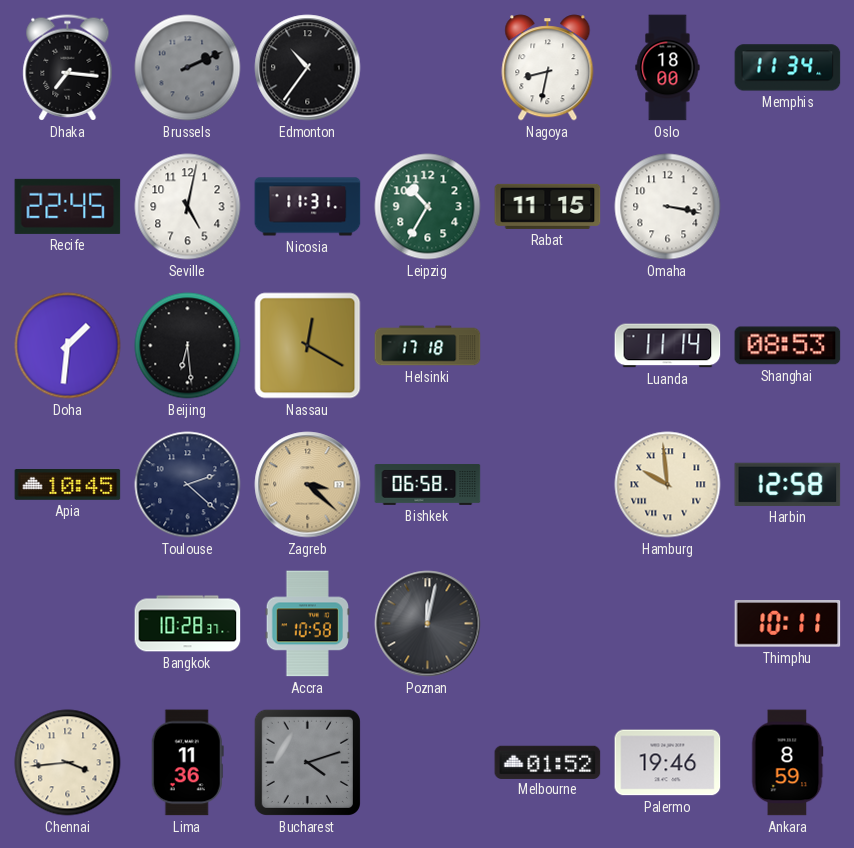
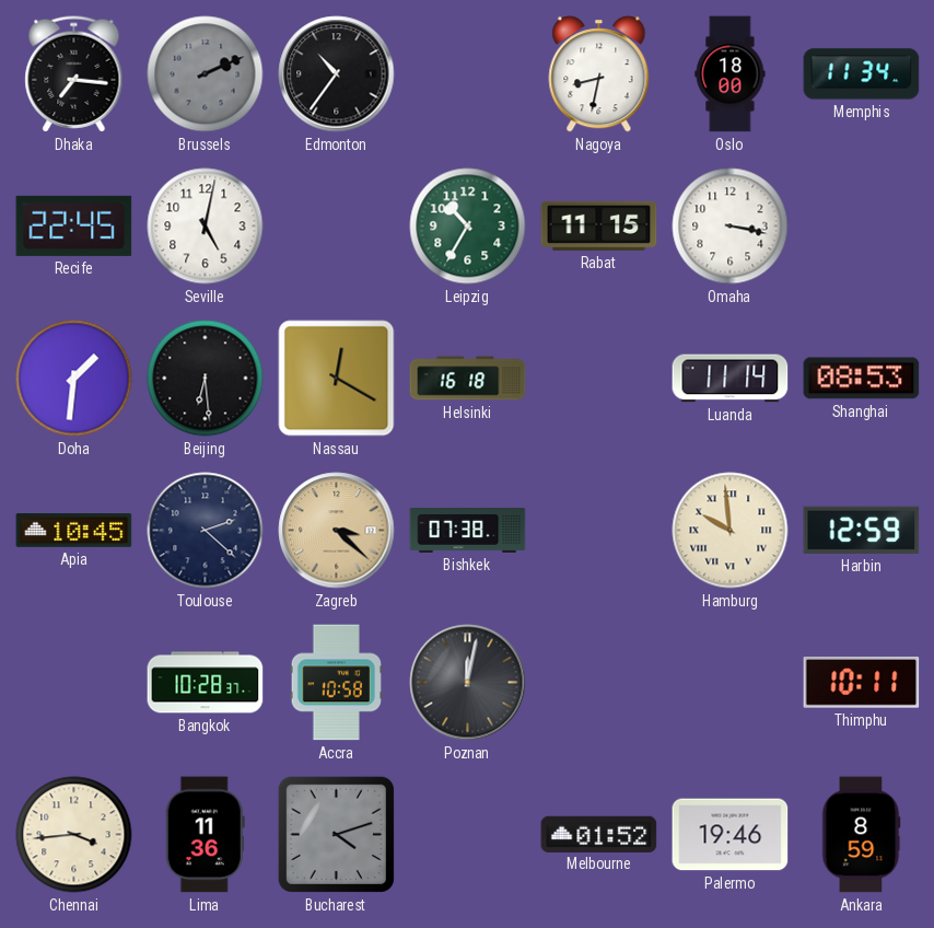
Nicosia: 11:31 -> none
Helsinki: 17:18 -> 16:18
Bishkek: 06:58 -> 07:38
Harbin: 12:58 -> 12:59
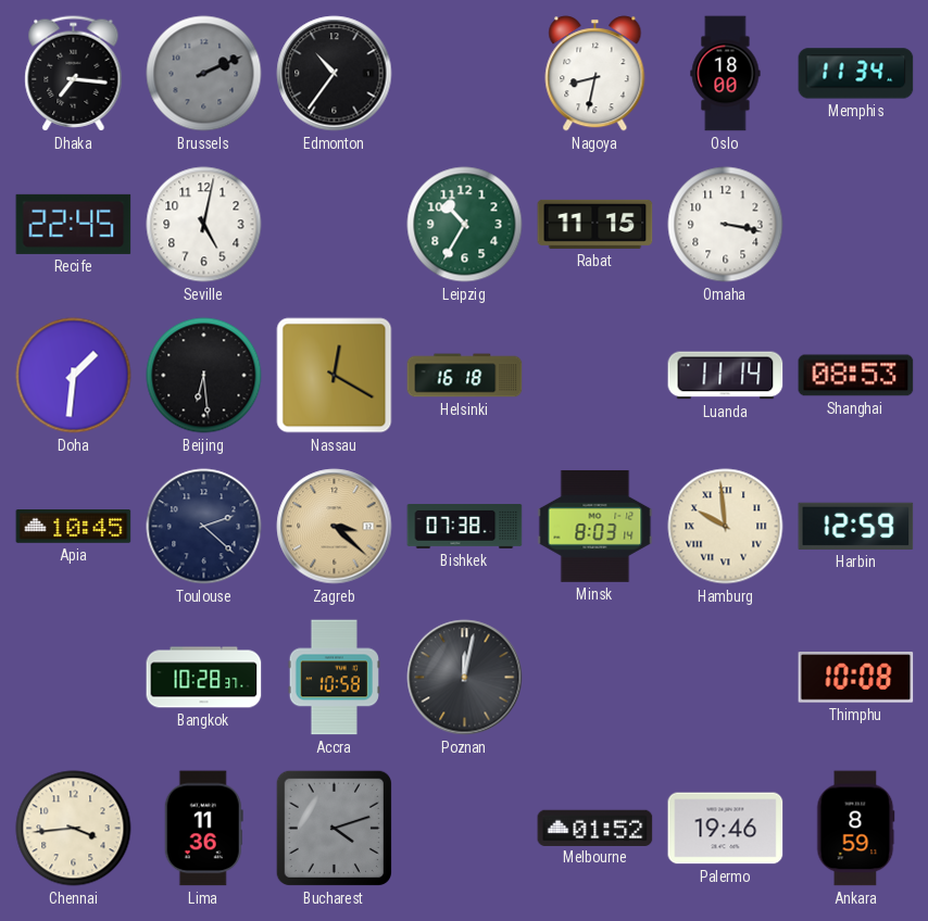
Minsk: none -> 8:03
Thimphu: 10:11 -> 10:08
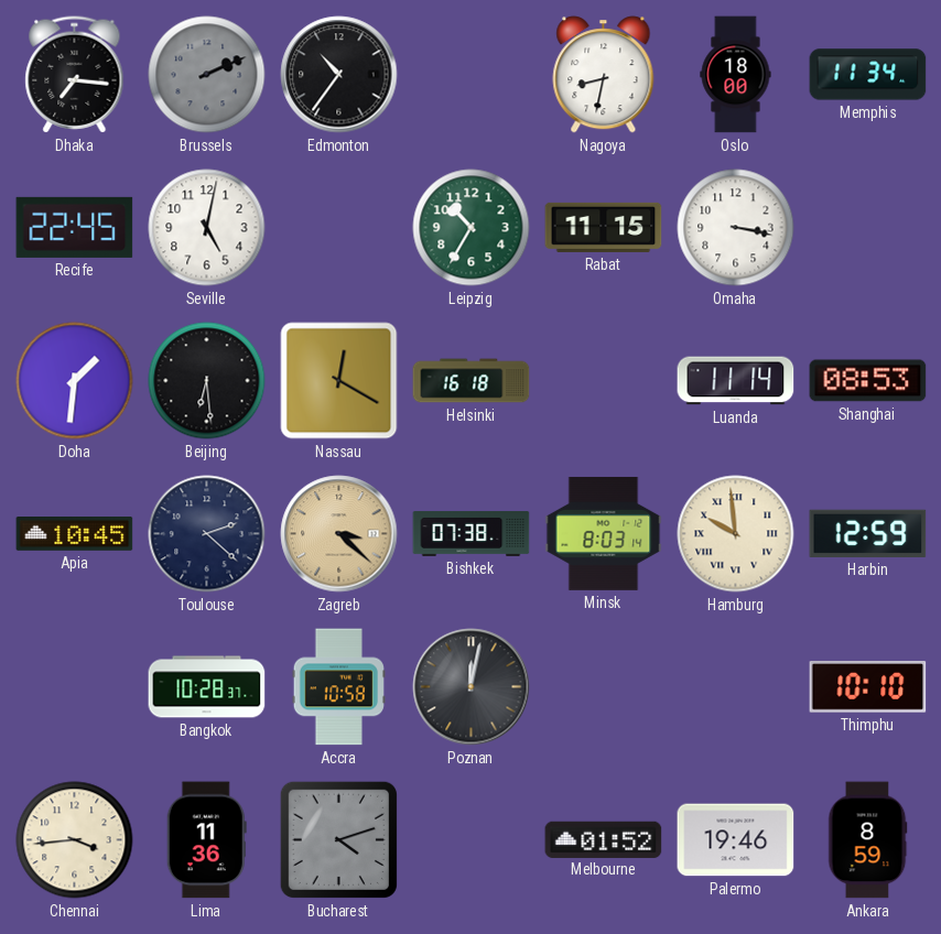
Thimphu: 10:08 -> 10:10
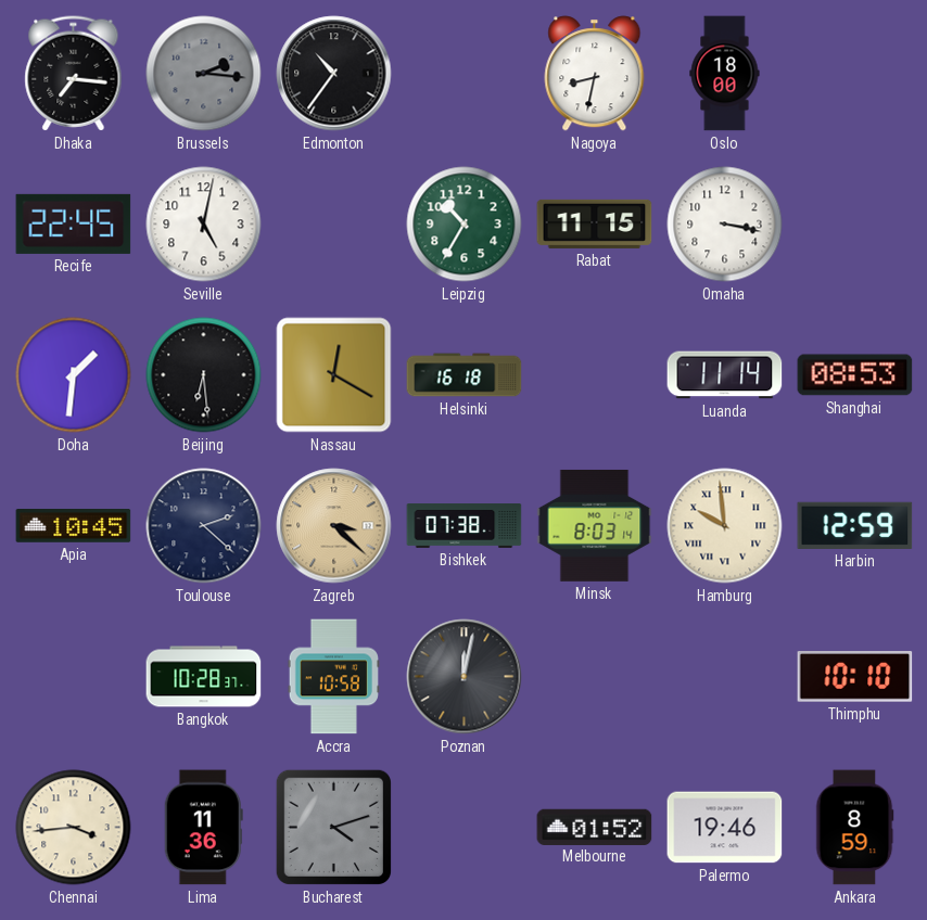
Brussels: 2:11 -> 2:16
Memphis: 11:34 -> none
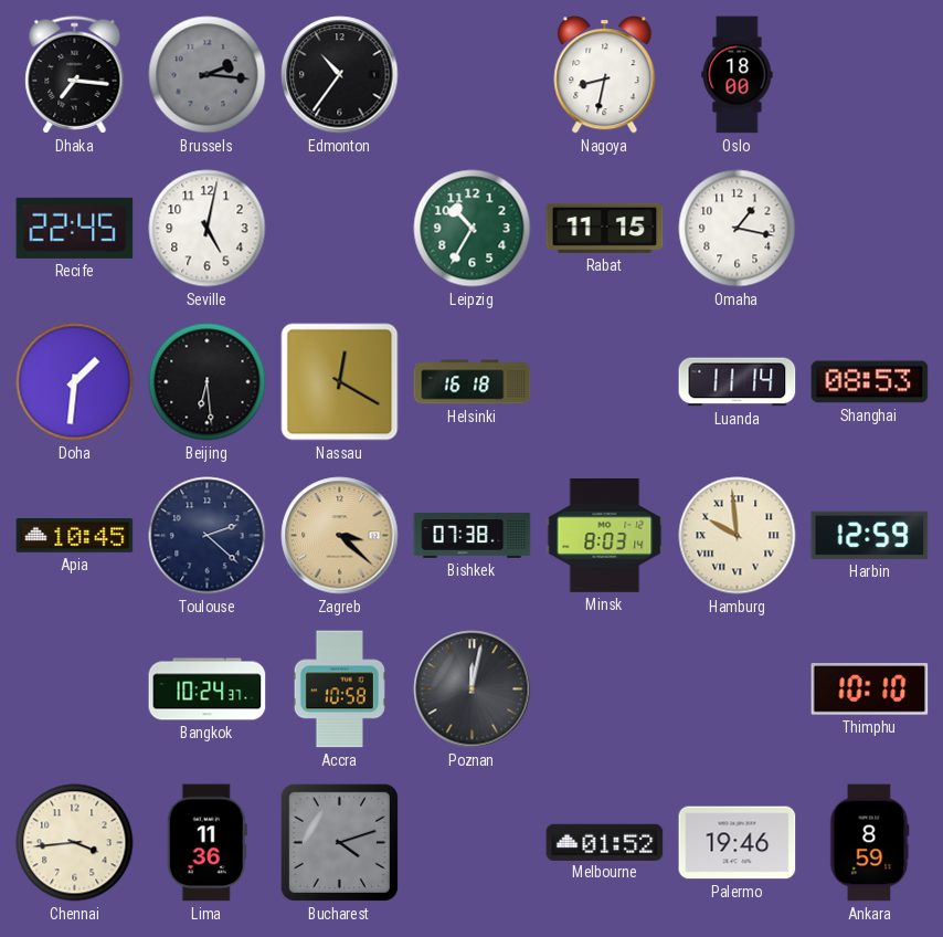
Omaha: 3:17 -> 1:17
Bangkok: 10:28 -> 10:24
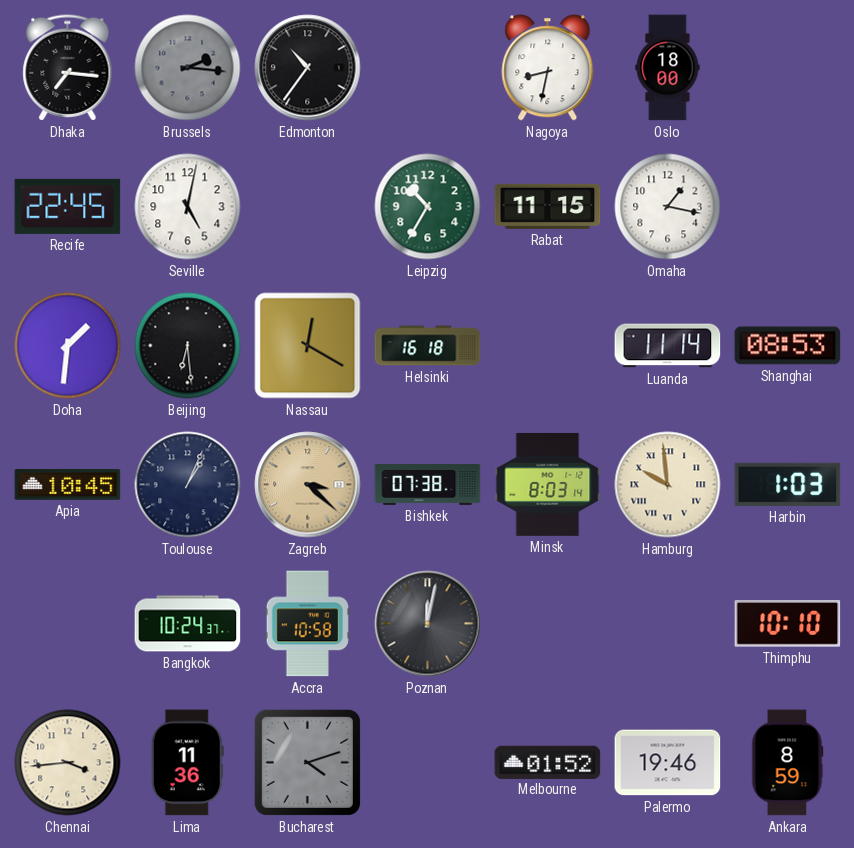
Toulouse: 2:22 -> 1:04
Harbin: 12:59 -> 1:03
